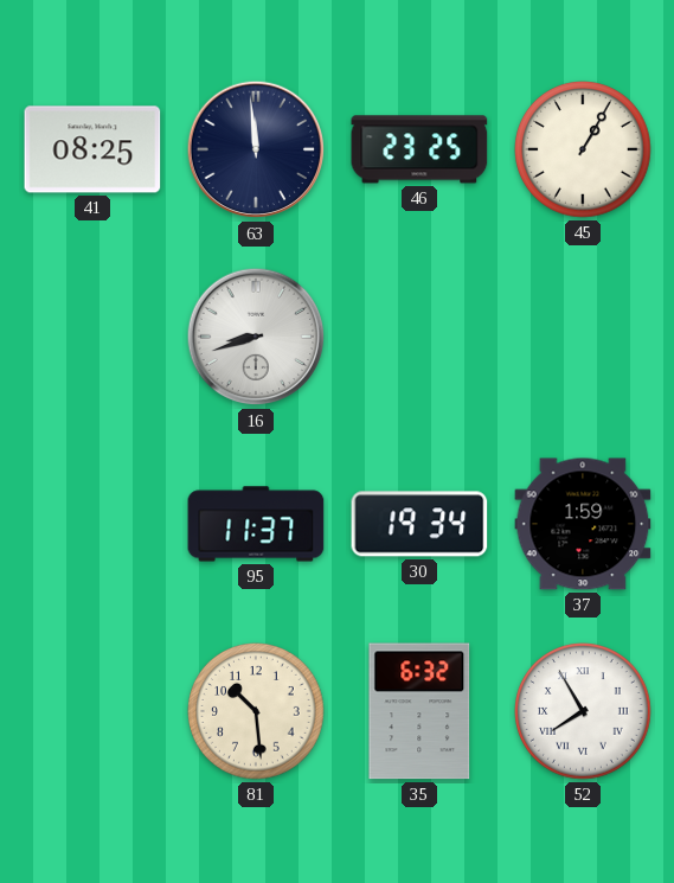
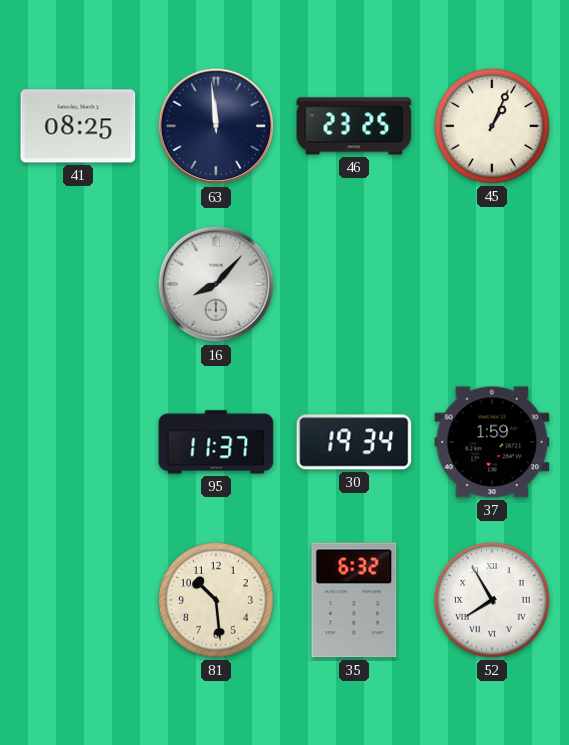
45: 1:05 -> 1:04
16: 8:42 -> 8:07
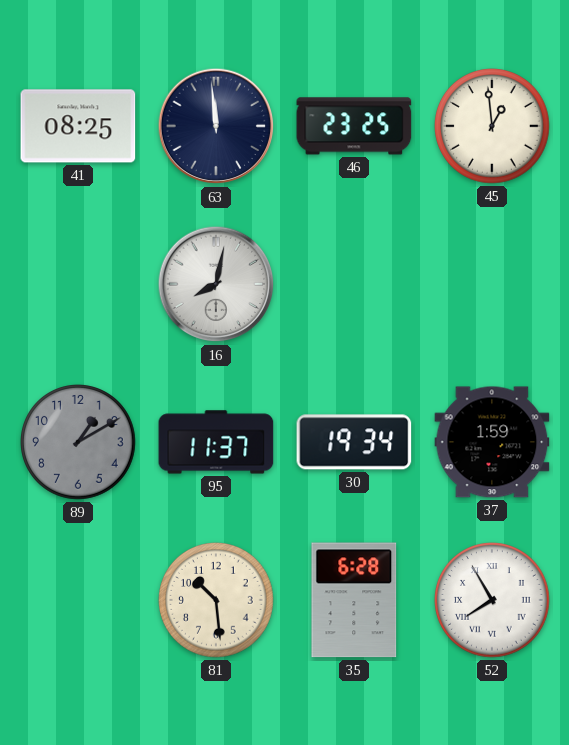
45: 1:04 -> 12:59
16: 8:07 -> 8:02
89: none -> 1:10
35: 6:32 -> 6:28
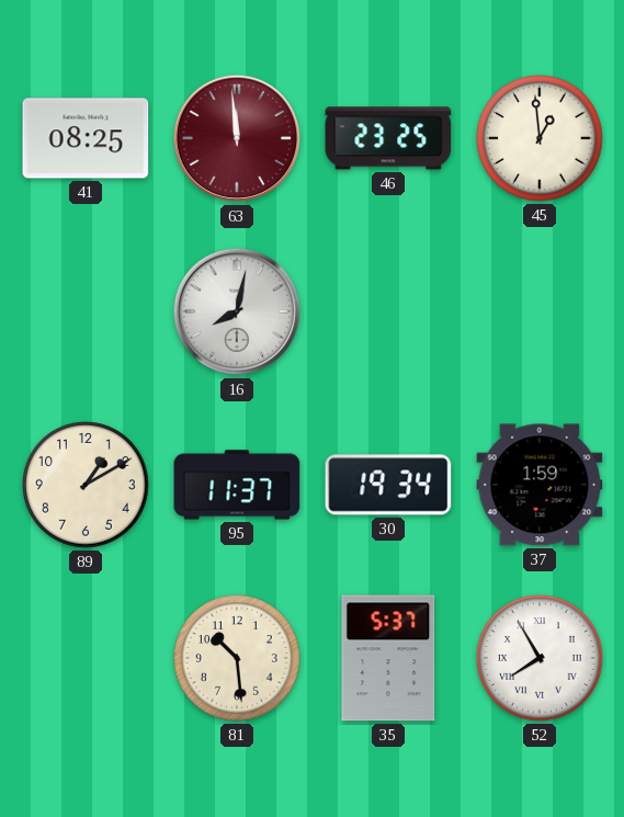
63 dial: navy -> burgundy
89 dial: grey -> cream
35: 6:28 -> 5:37
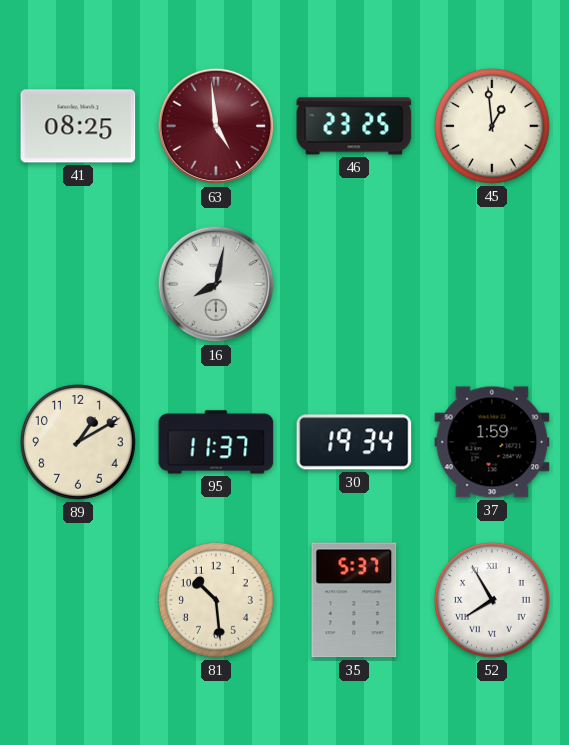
63: 11:59 -> 4:59
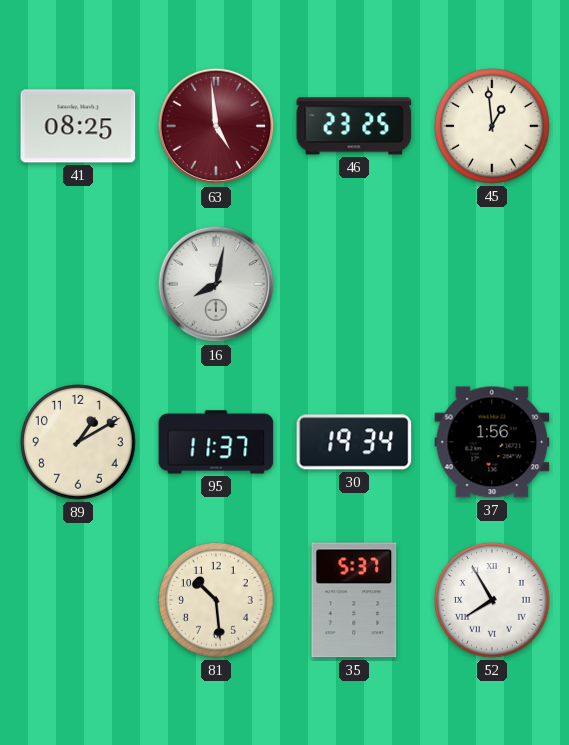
37: 1:59 -> 1:56
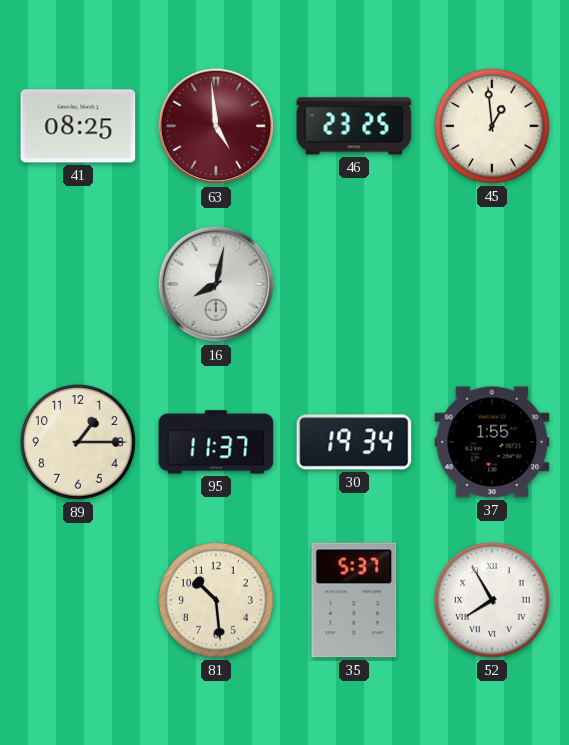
89: 1:10 -> 1:15
37: 1:56 -> 1:55
